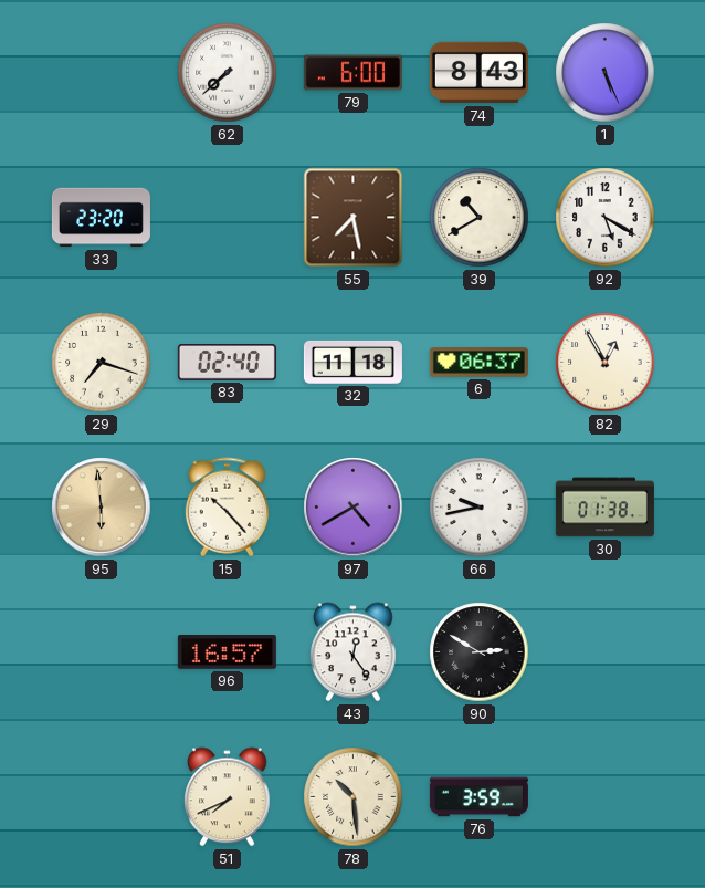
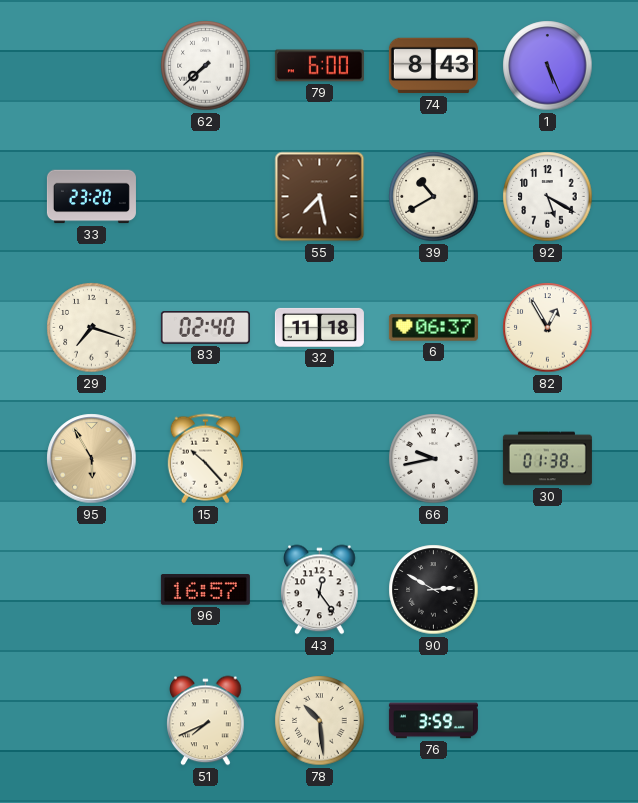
95: 5:59 -> 5:55
97: 4:40 -> none
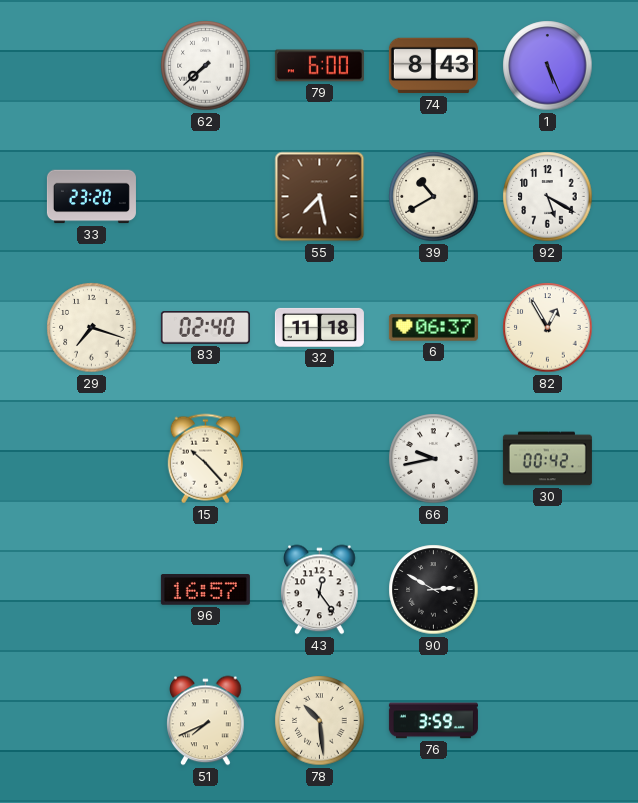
95: 5:55 -> none
30: 01:38 -> 00:42
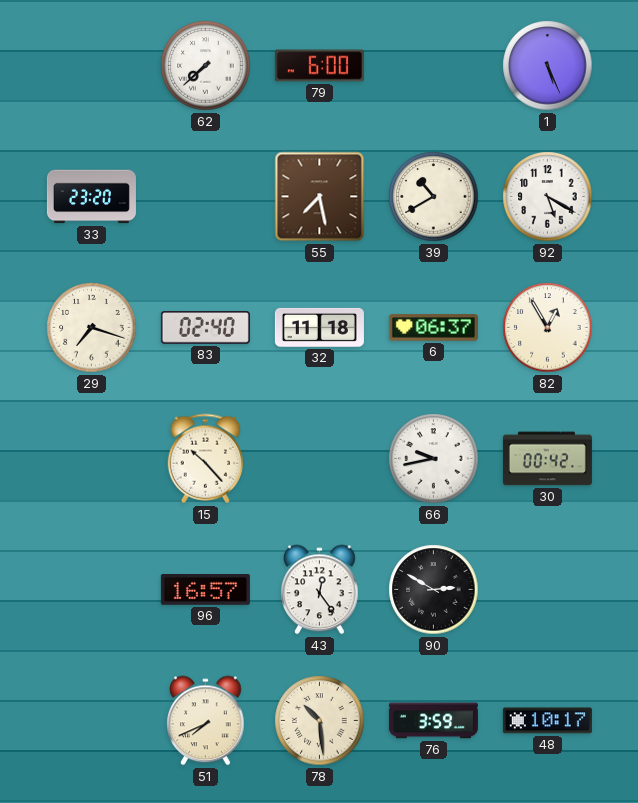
74: 8:43 -> none
48: none -> 10:17
